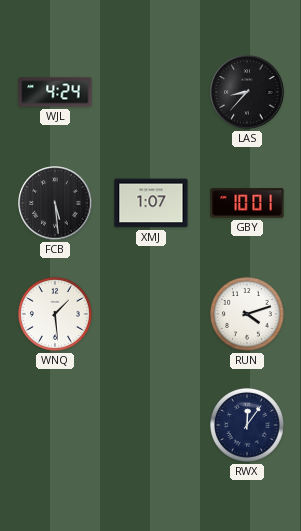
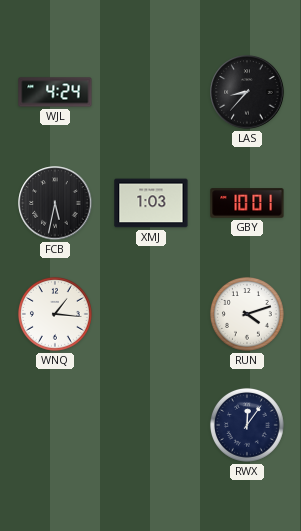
FCB: 5:29 -> 5:32
XMJ: 1:07 -> 1:03
WNQ: 1:29 -> 1:16
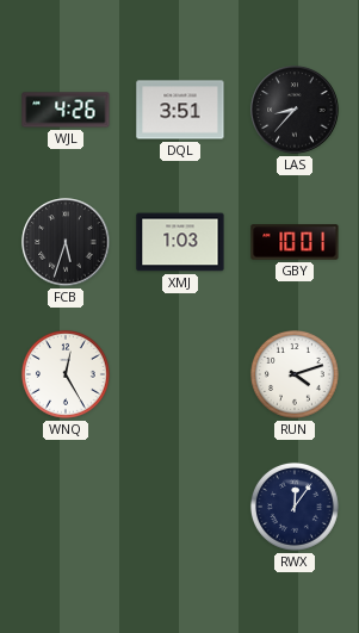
WJL: 4:24 -> 4:26
DQL: none -> 3:51
FCB: 5:32 -> 5:33
WNQ: 1:16 -> 12:25
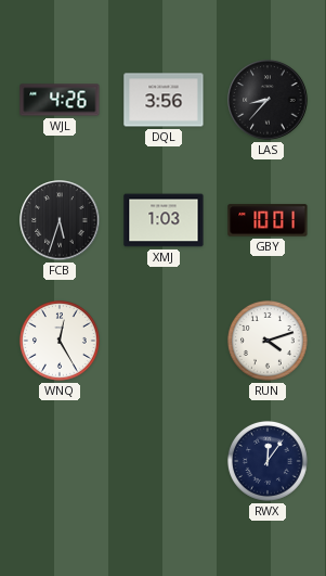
DQL: 3:51 -> 3:56
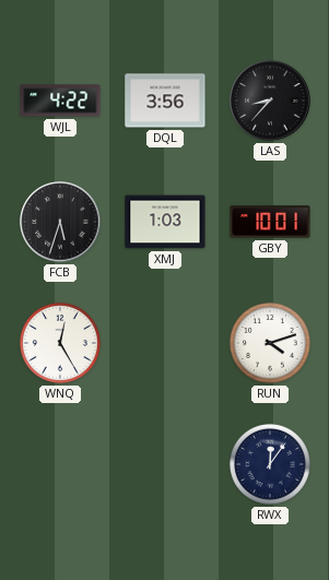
WJL: 4:26 -> 4:22
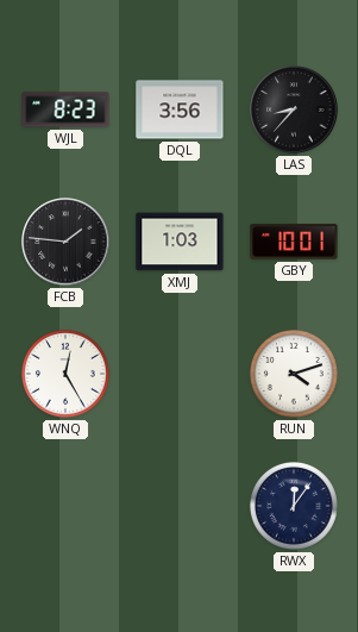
WJL: 4:22 -> 8:23
FCB: 5:33 -> 1:46
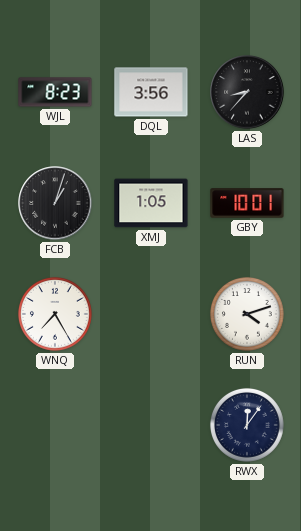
FCB: 1:46 -> 1:03
XMJ: 1:03 -> 1:05
WNQ: 12:25 -> 7:25
